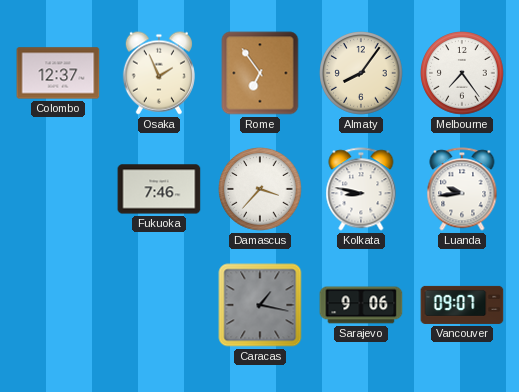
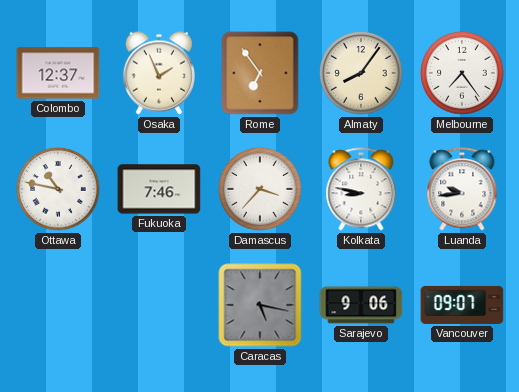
Ottawa: none -> 10:47
Caracas: 1:17 -> 5:17
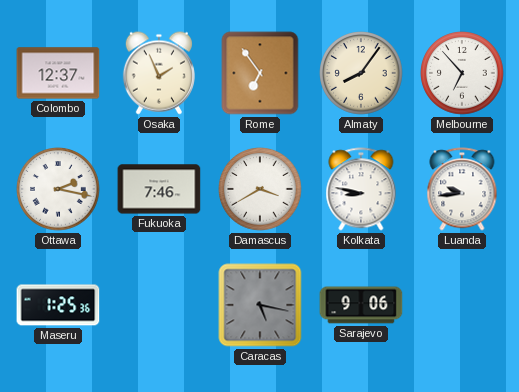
Melbourne: 7:24 -> 6:53
Ottawa: 10:47 -> 2:17
Damascus: 3:37 -> 3:40
Maseru: none -> 1:25
Vancouver: 09:07 -> none
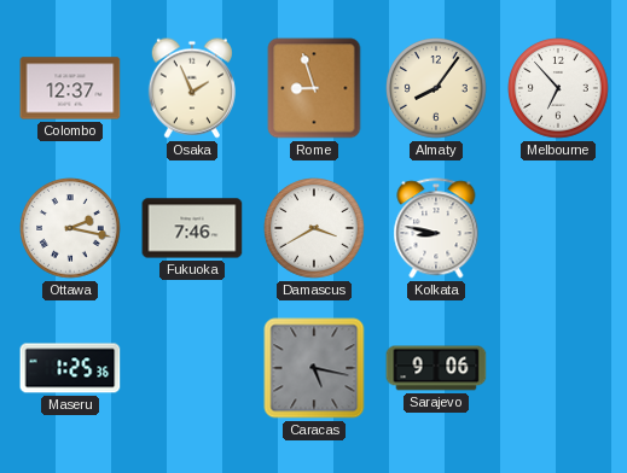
Rome: 6:54 -> 8:57
Luanda: 9:44 -> none
